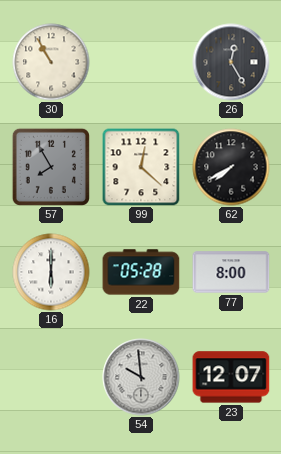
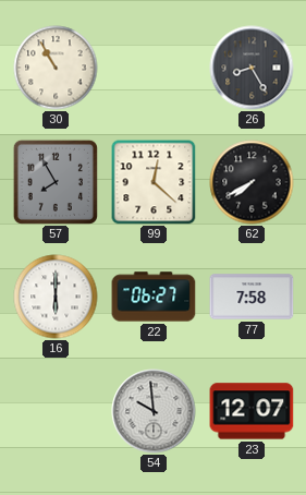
26: 12:25 -> 8:25
22: 05:28 -> 06:27
77: 8:00 -> 7:58
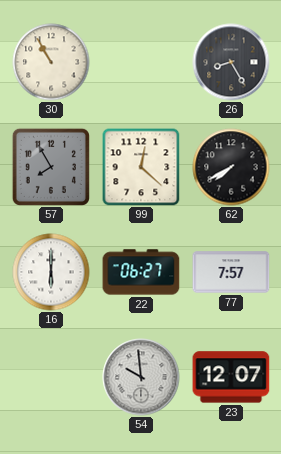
77: 7:58 -> 7:57
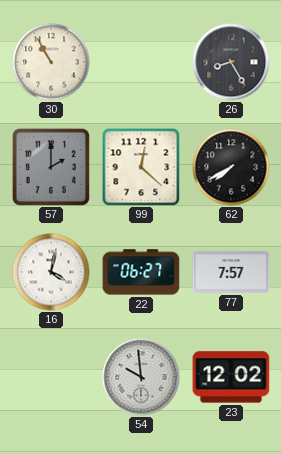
57: 7:55 -> 2:00
16: 6:00 -> 4:02
23: 12:07 -> 12:02
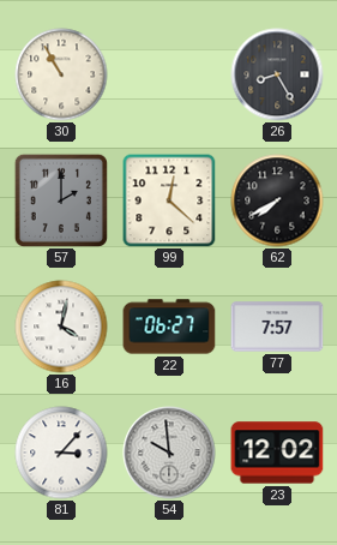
81: none -> 3:07
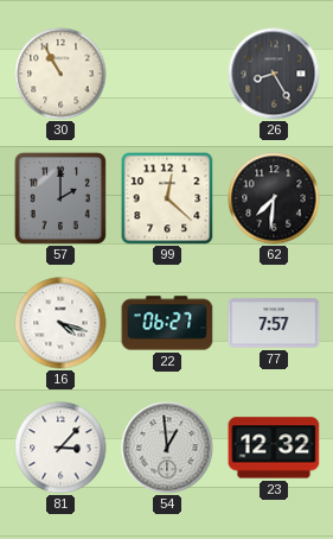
62: 7:40 -> 7:31
16: 4:02 -> 4:18
54: 9:59 -> 12:59
23: 12:02 -> 12:32
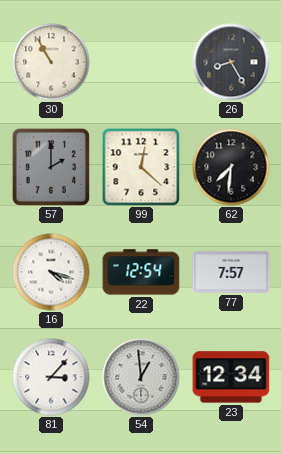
22: 06:27 -> 12:54
23: 12:32 -> 12:34
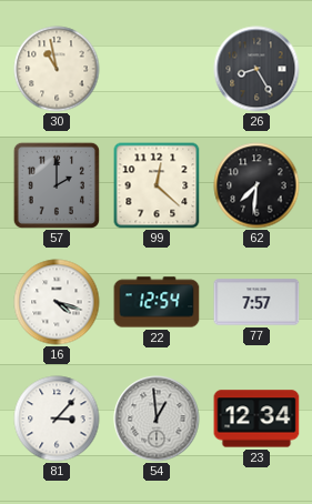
30: 10:55 -> 10:58
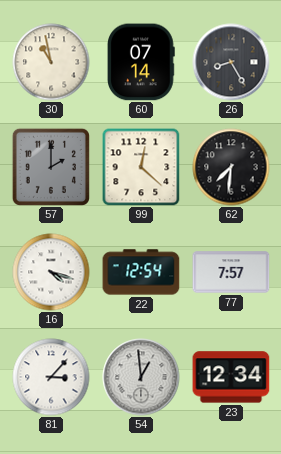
60: none -> 07:14
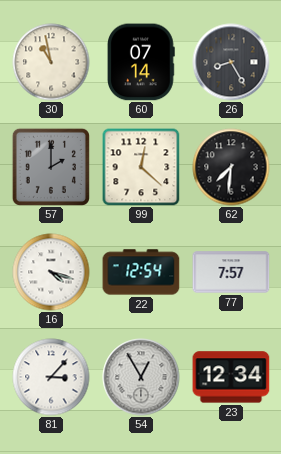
54: 12:59 -> 12:55
